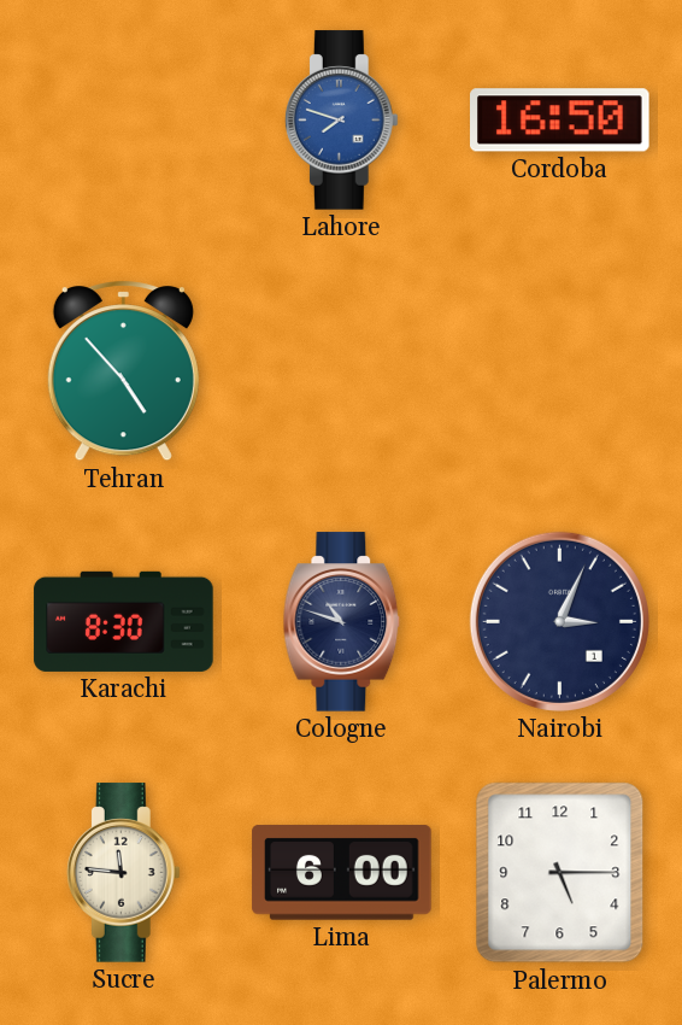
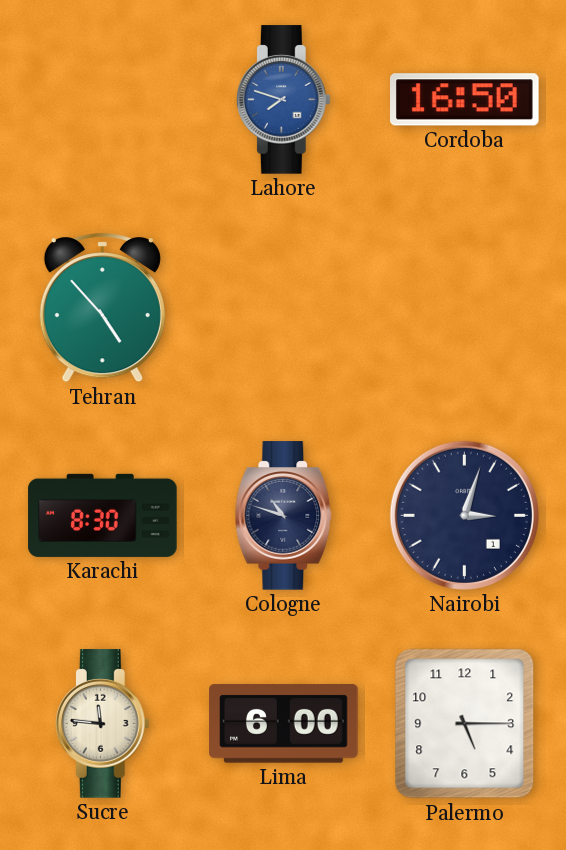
Nairobi: 3:04 -> 3:03
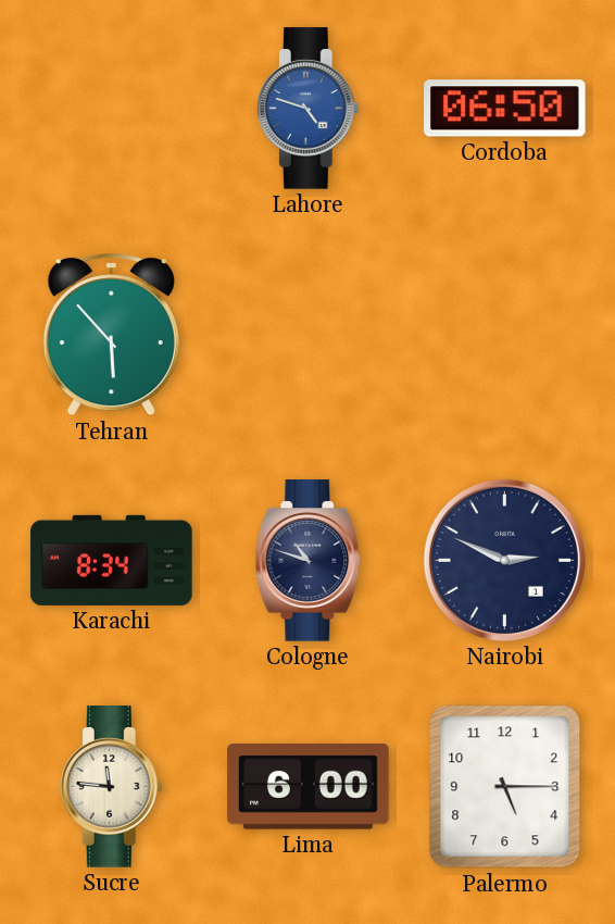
Lahore: 7:48 -> 4:48
Cordoba: 16:50 -> 06:50
Tehran: 4:53 -> 5:53
Karachi: 8:30 -> 8:34
Nairobi: 3:03 -> 2:49
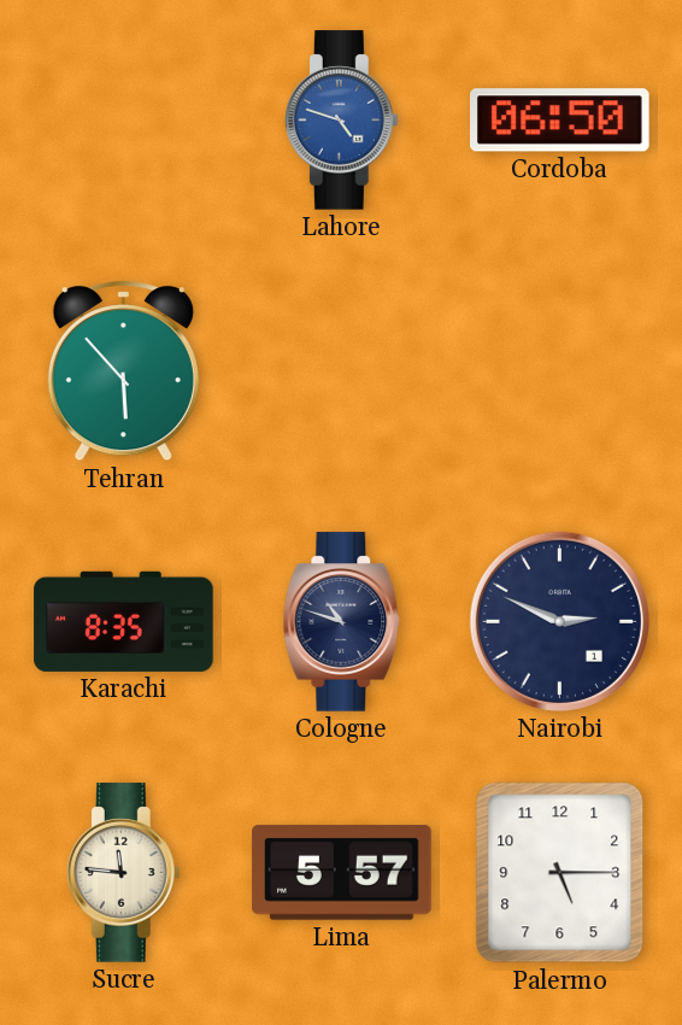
Karachi: 8:34 -> 8:35
Lima: 6:00 -> 5:57
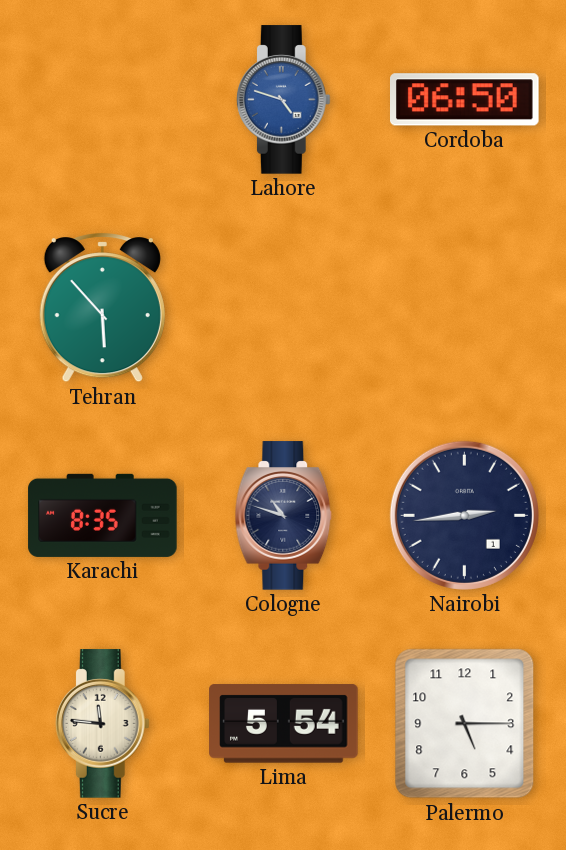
Nairobi: 2:49 -> 2:44
Lima: 5:57 -> 5:54
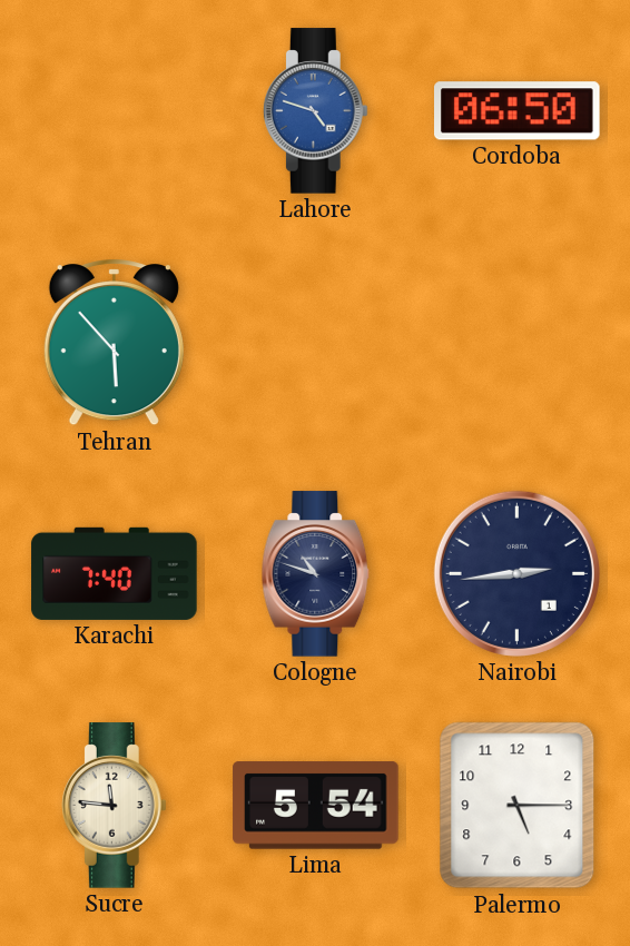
Karachi: 8:35 -> 7:40
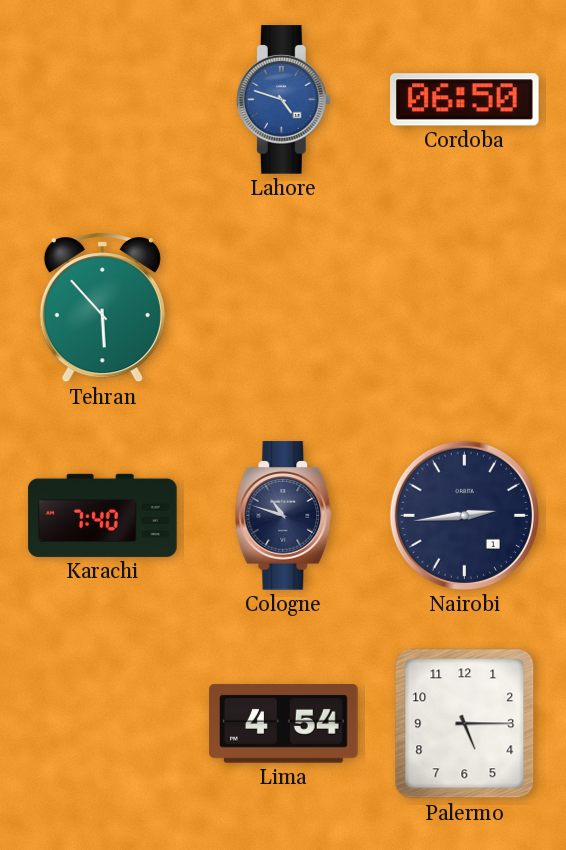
Sucre: 11:46 -> none
Lima: 5:54 -> 4:54
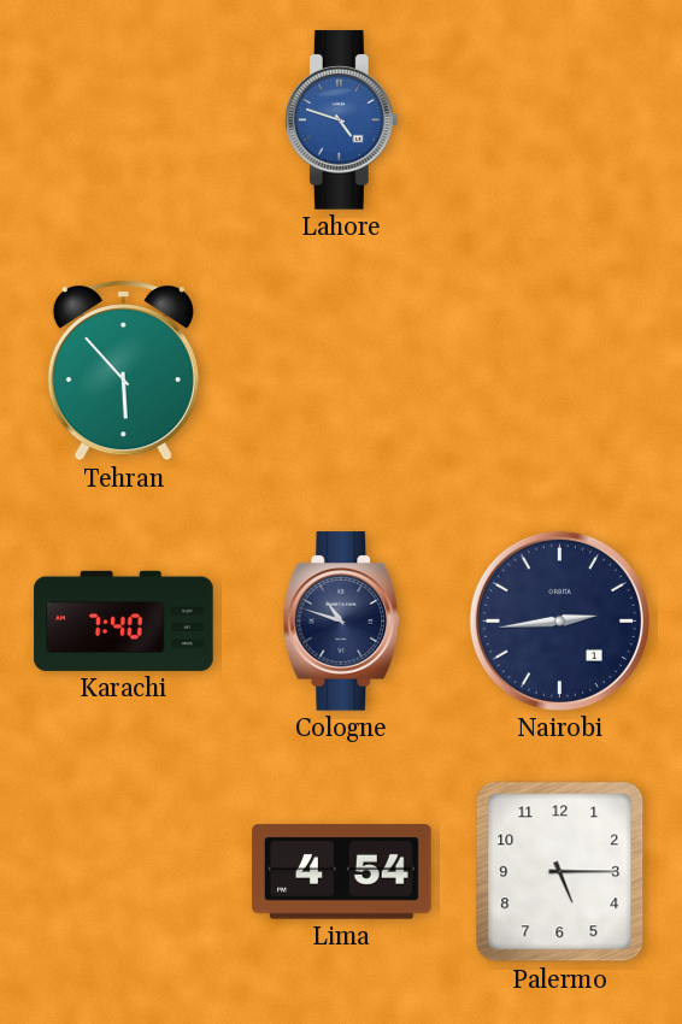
Cordoba: 06:50 -> none
